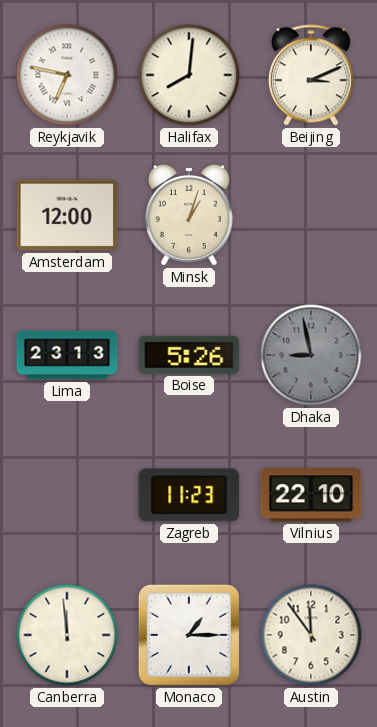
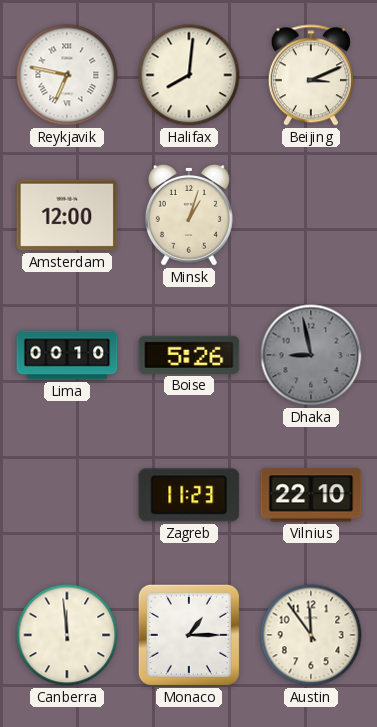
Lima: 23:13 -> 00:10
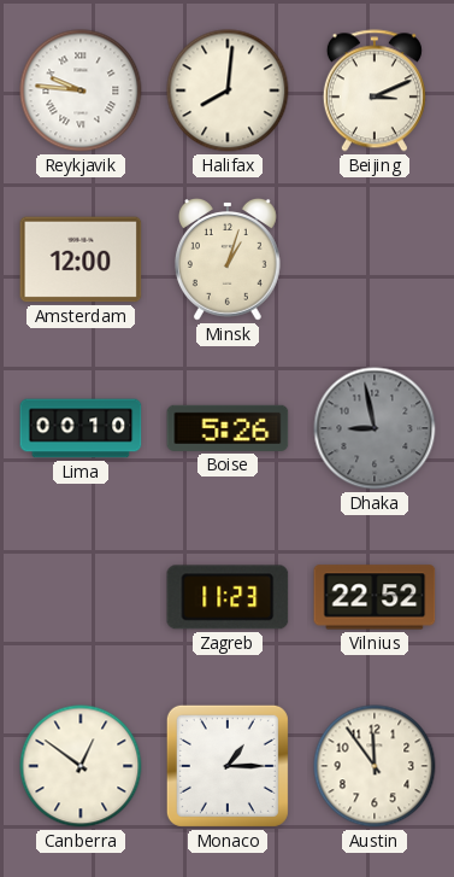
Reykjavik: 6:47 -> 9:46
Vilnius: 22:10 -> 22:52
Canberra: 11:59 -> 12:51
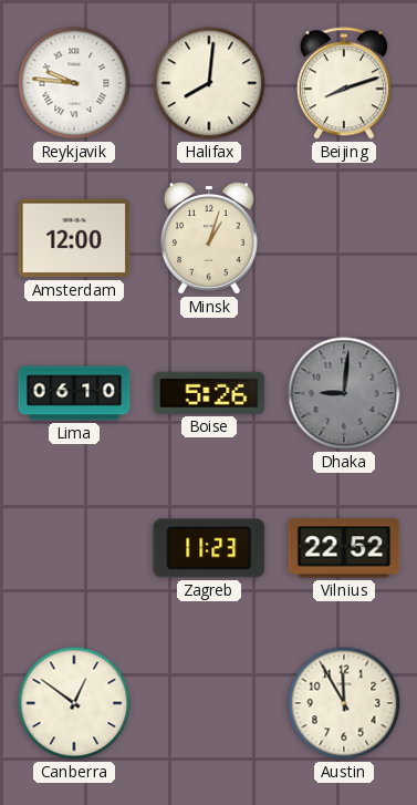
Beijing: 3:11 -> 8:12
Lima: 00:10 -> 06:10
Dhaka: 8:58 -> 9:01
Monaco: 1:15 -> none
Austin: 11:54 -> 11:55
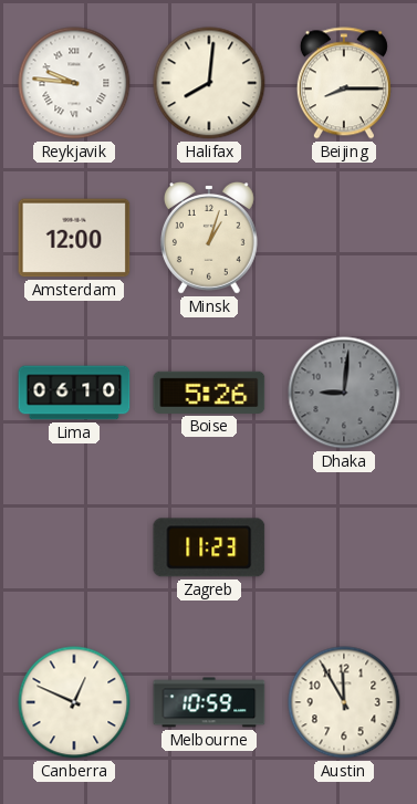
Beijing: 8:12 -> 8:15
Vilnius: 22:52 -> none
Canberra: 12:51 -> 12:49
Melbourne: none -> 10:59
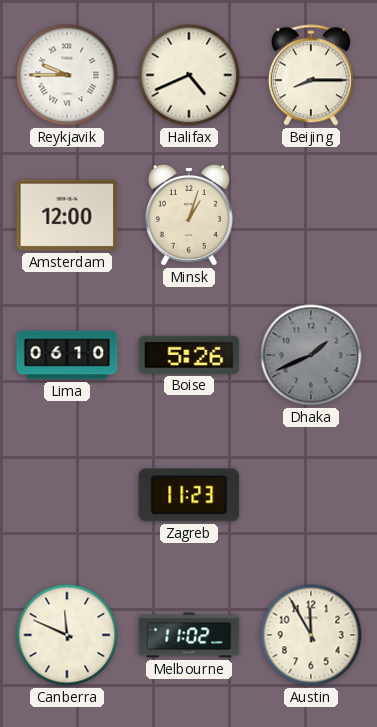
Reykjavik: 9:46 -> 9:45
Halifax: 8:01 -> 4:41
Dhaka: 9:01 -> 1:41
Canberra: 12:49 -> 11:49
Melbourne: 10:59 -> 11:02
